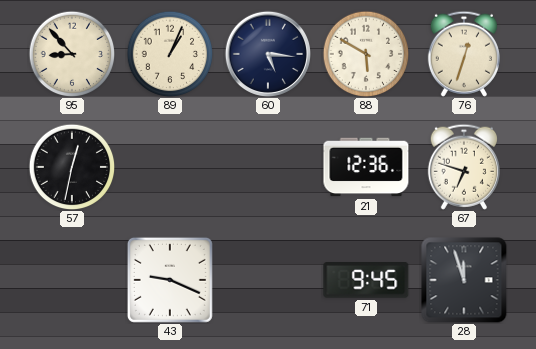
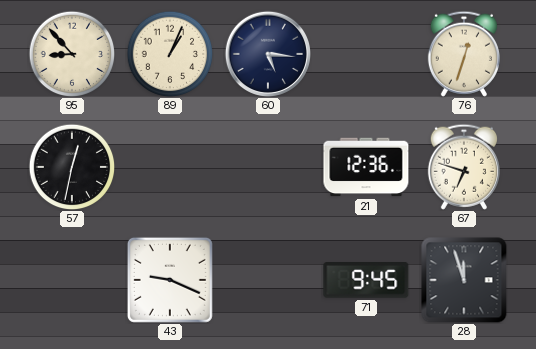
88: 5:50 -> none
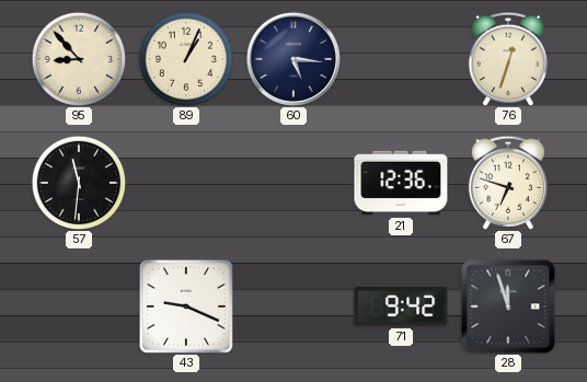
57: 12:32 -> 11:31
71: 9:45 -> 9:42
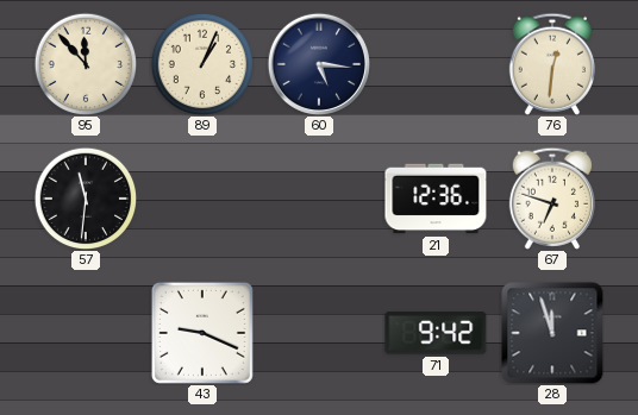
95: 8:53 -> 11:53
76: 12:33 -> 12:31
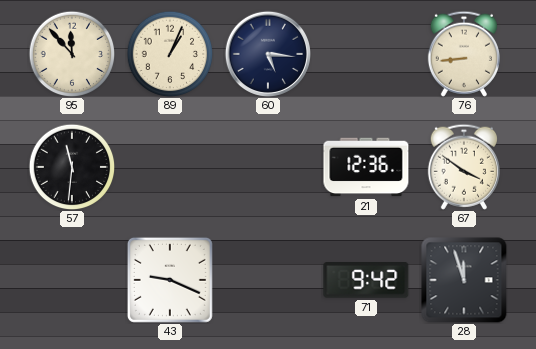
76: 12:31 -> 8:44
67: 6:48 -> 3:51
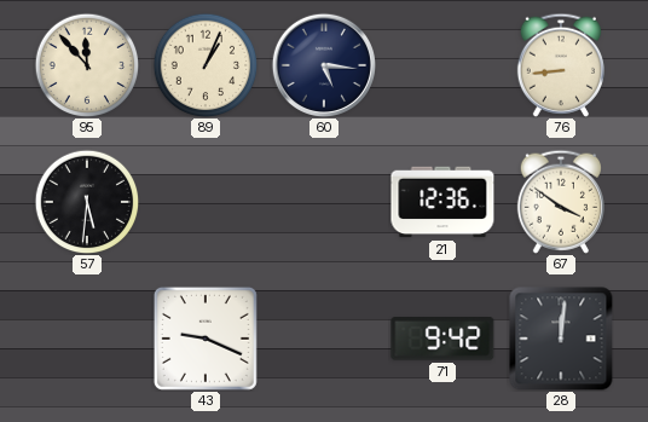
57: 11:31 -> 5:31
28: 11:57 -> 12:01
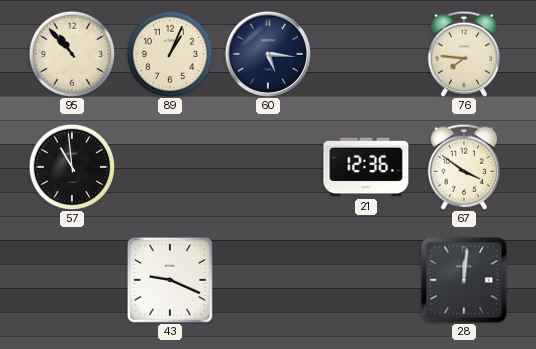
95: 11:53 -> 10:53
76: 8:44 -> 7:46
57: 5:31 -> 10:59
71: 9:42 -> none
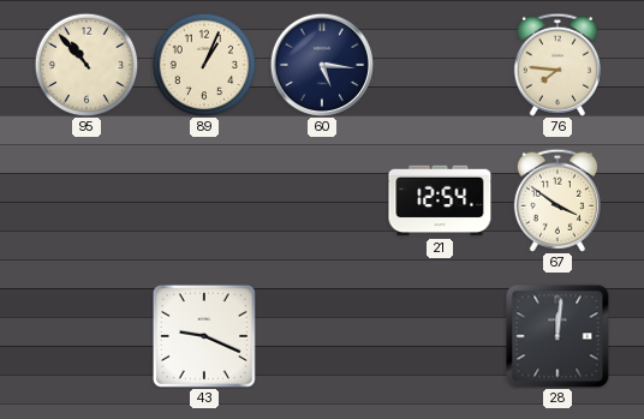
57: 10:59 -> none
21: 12:36 -> 12:54
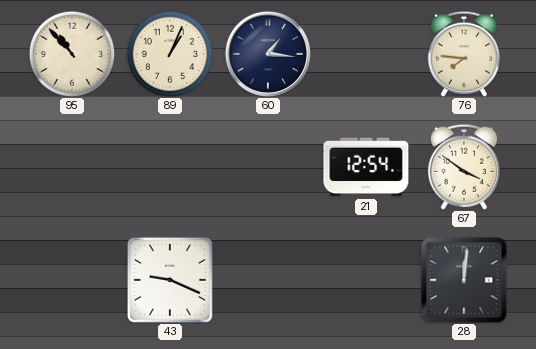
60: 5:16 -> 1:16
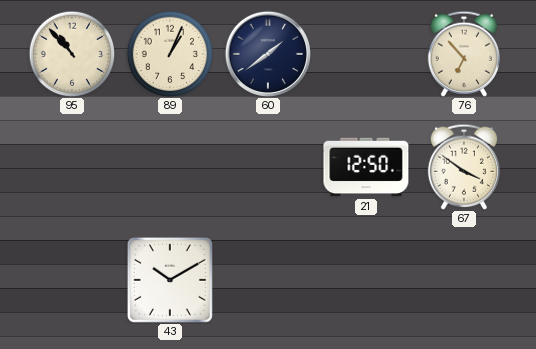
60: 1:16 -> 1:39
76: 7:46 -> 6:53
21: 12:54 -> 12:50
43: 9:19 -> 10:10
28: 12:01 -> none
